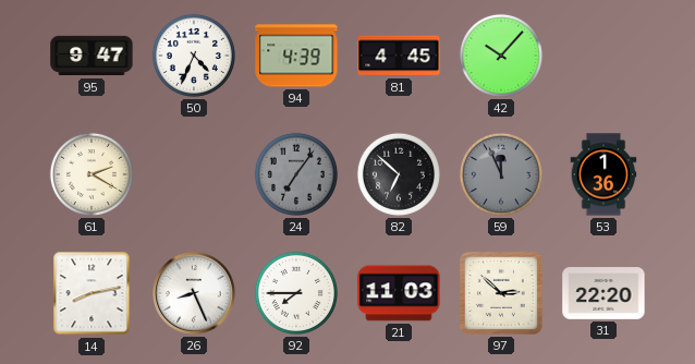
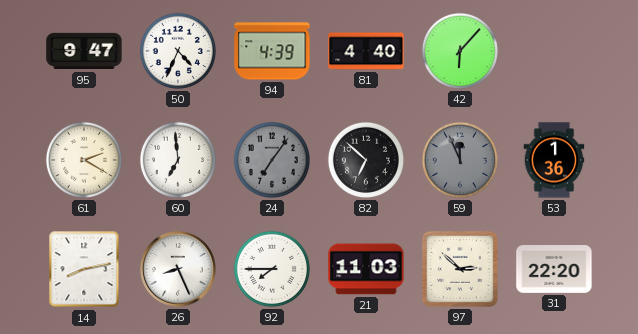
81: 4:45 -> 4:40
42: 10:07 -> 6:07
60: none -> 6:59
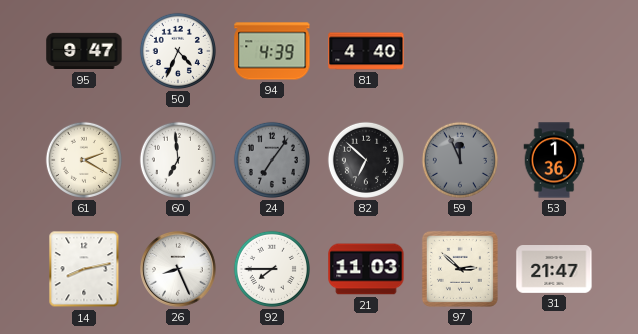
42: 6:07 -> none
31: 22:20 -> 21:47
